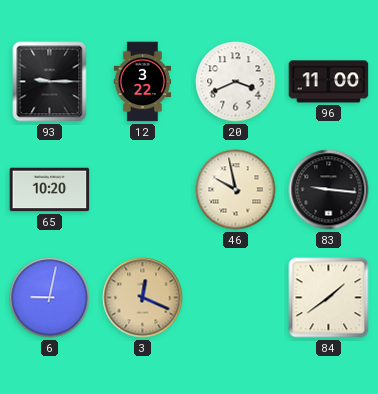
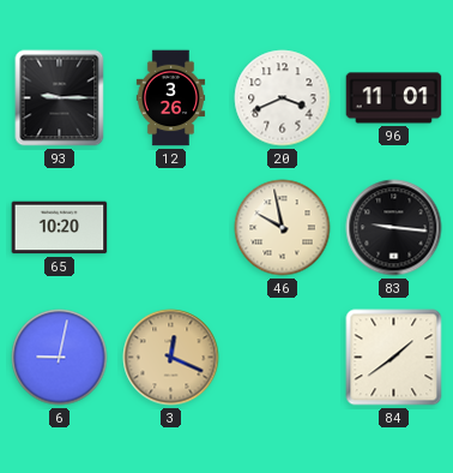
12: 3:22 -> 3:26
96: 11:00 -> 11:01
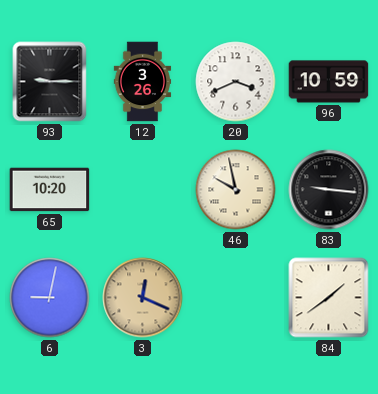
96: 11:01 -> 10:59
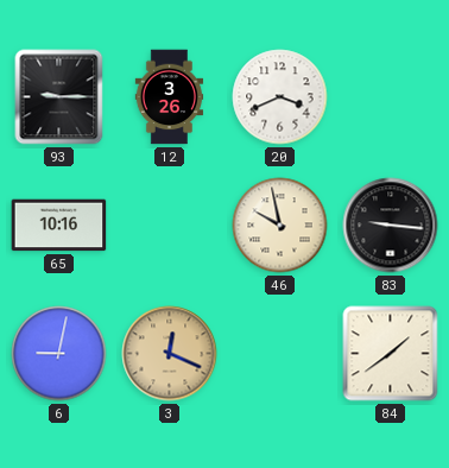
96: 10:59 -> none
65: 10:20 -> 10:16
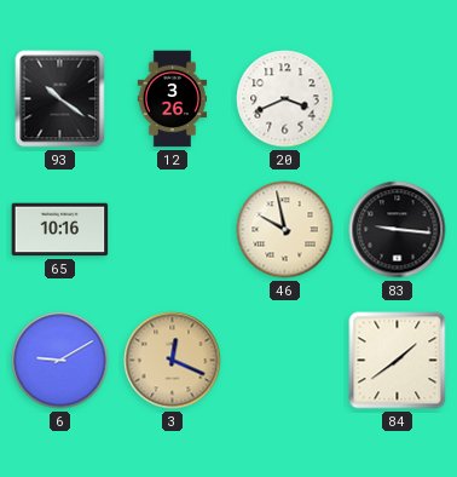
93: 9:15 -> 10:21
6: 9:02 -> 9:10
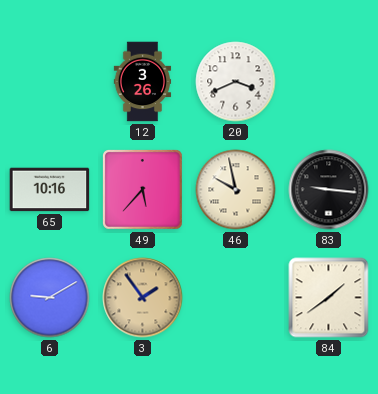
93: 10:21 -> none
49: none -> 5:37
3: 12:19 -> 1:54
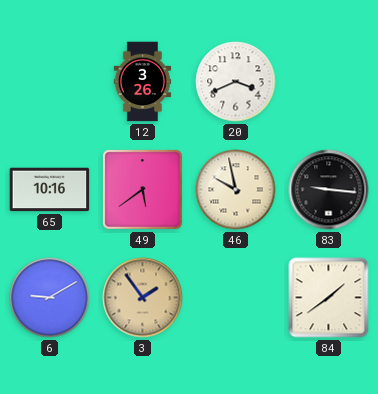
49: 5:37 -> 5:39
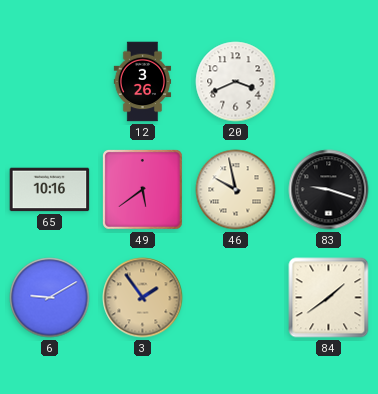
83: 9:16 -> 9:18
